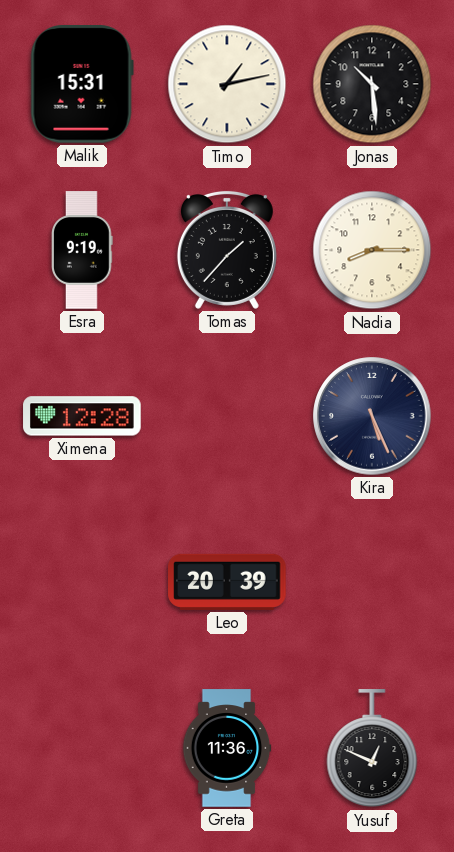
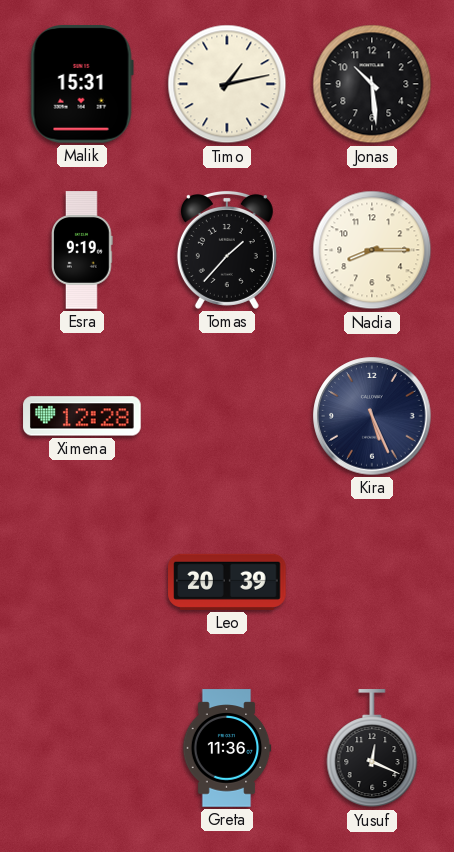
Yusuf: 12:49 -> 12:19
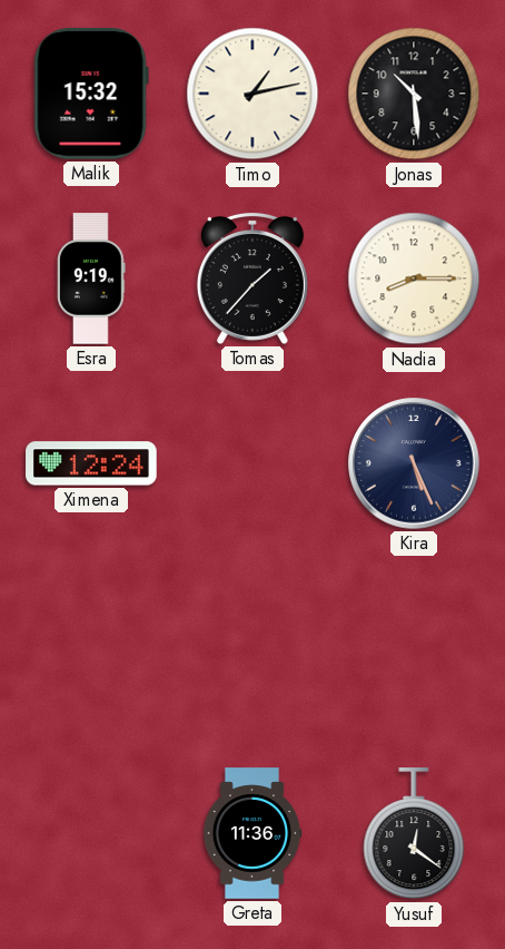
Malik: 15:31 -> 15:32
Ximena: 12:28 -> 12:24
Leo: 20:39 -> none
Yusuf: 12:19 -> 12:21
